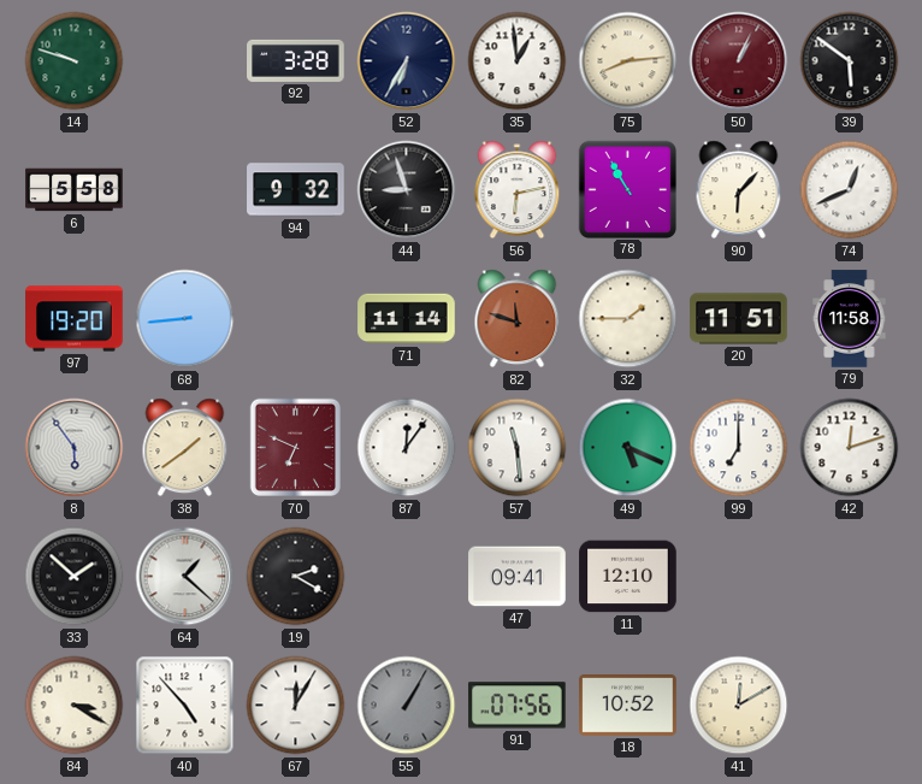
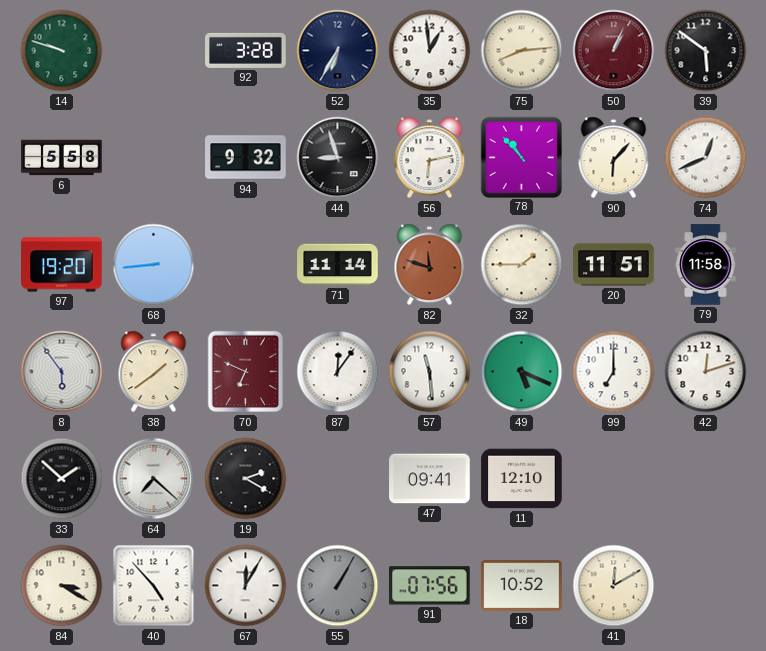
78: 10:55 -> 10:53
64: 1:22 -> 7:22
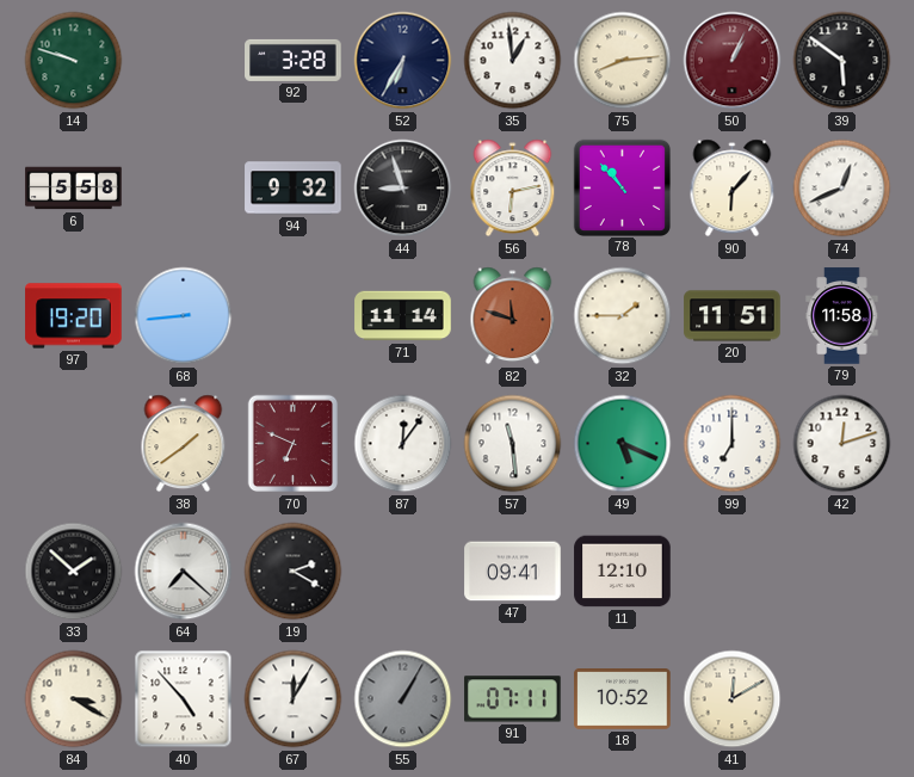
8: 5:54 -> none
91: 07:56 -> 07:11
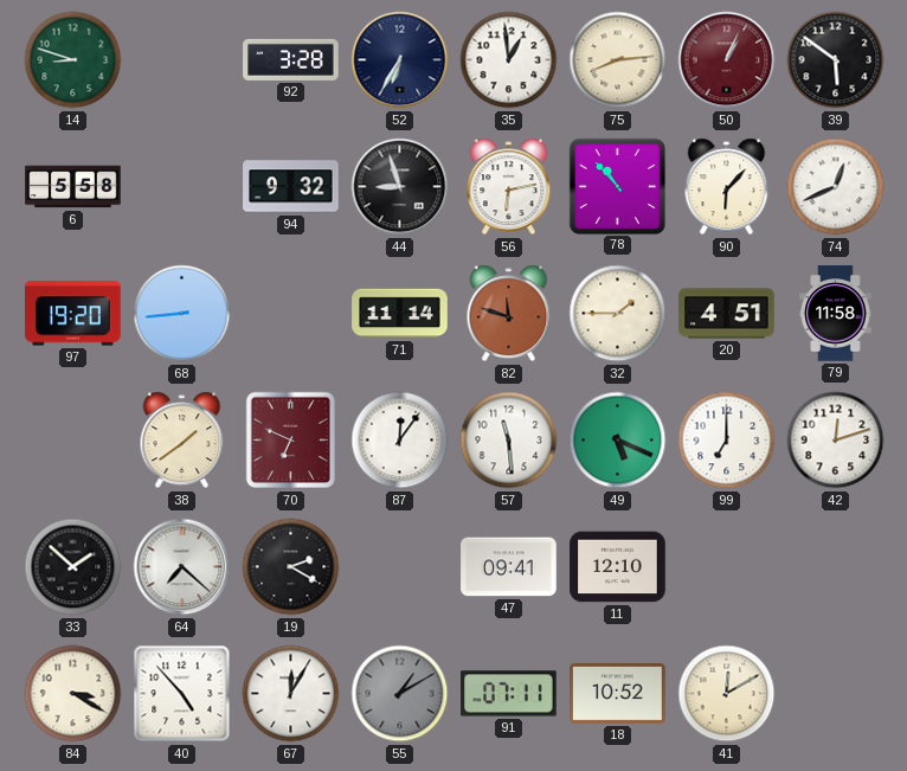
14: 9:48 -> 8:48
20: 11:51 -> 4:51
55: 1:05 -> 1:10
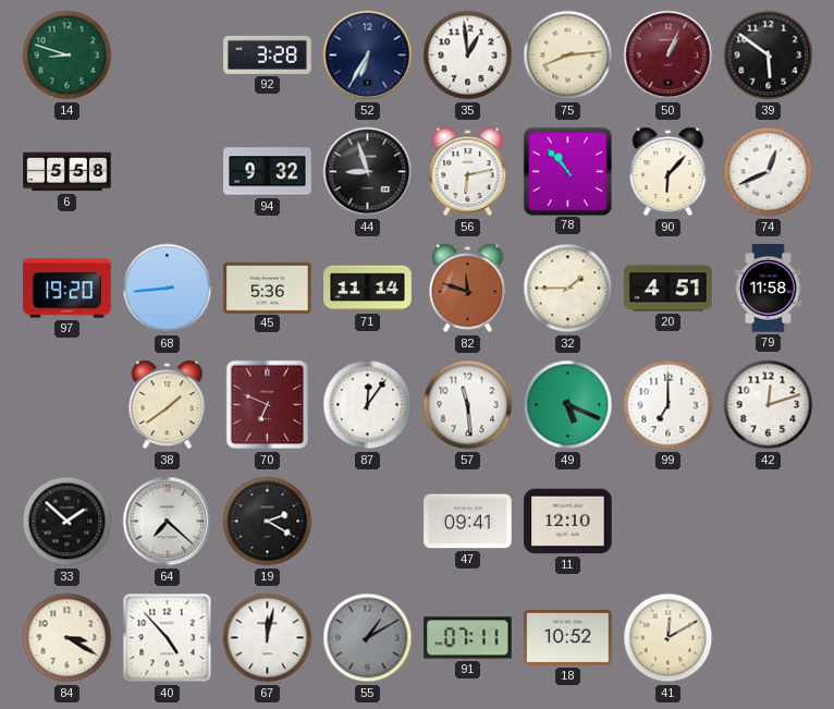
45: none -> 5:36
67: 12:05 -> 12:02
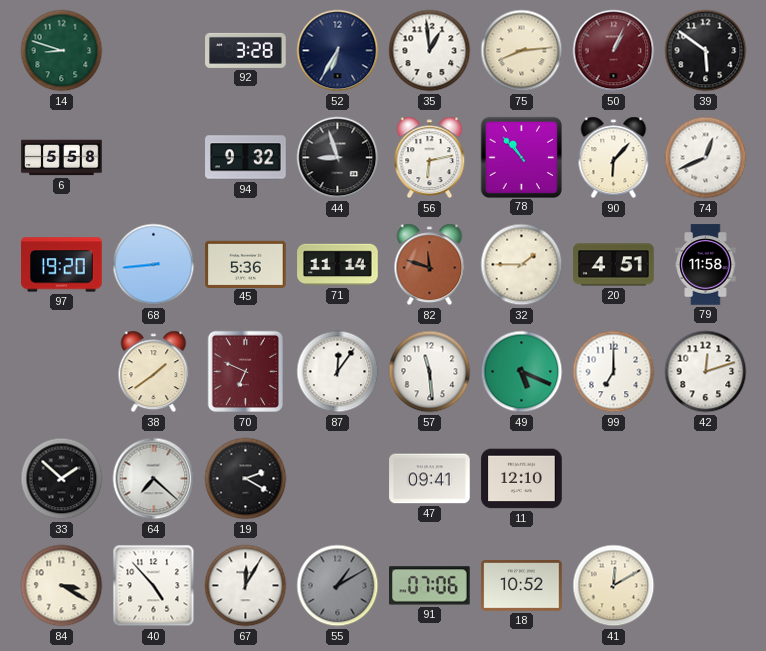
67: 12:02 -> 12:05
91: 07:11 -> 07:06
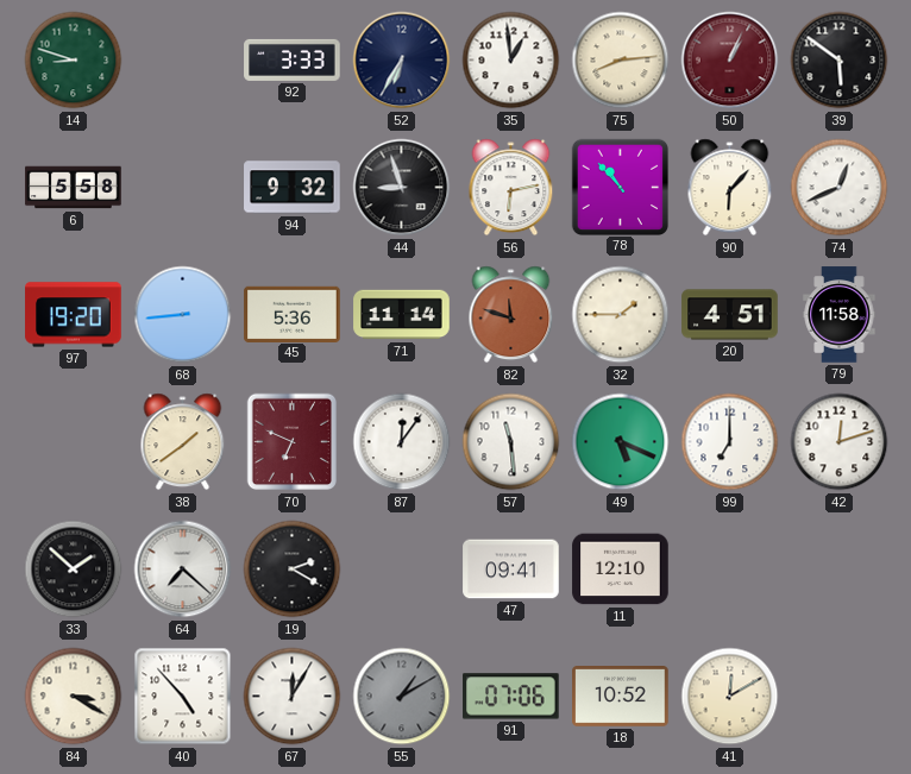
92: 3:28 -> 3:33
